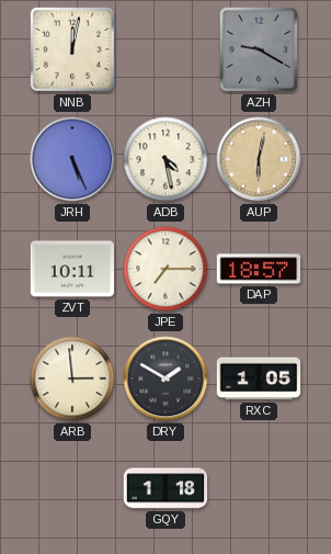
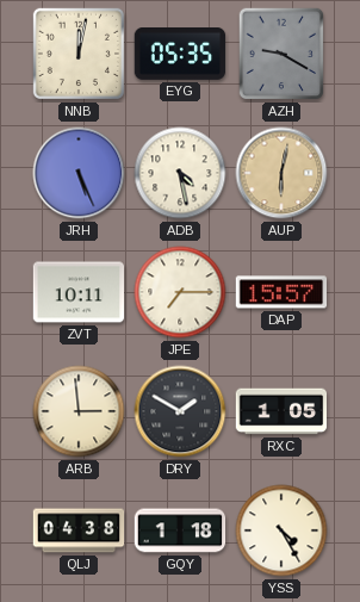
EYG: none -> 05:35
DAP: 18:57 -> 15:57
QLJ: none -> 04:38
YSS: none -> 4:25
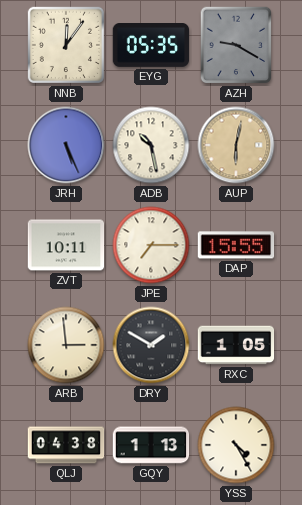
NNB: 12:02 -> 12:06
ADB: 4:28 -> 10:28
DAP: 15:57 -> 15:55
GQY: 1:18 -> 1:13
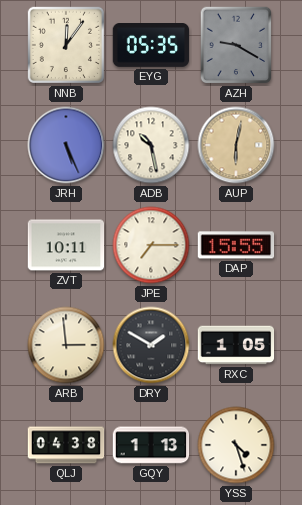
YSS: 4:25 -> 4:27
